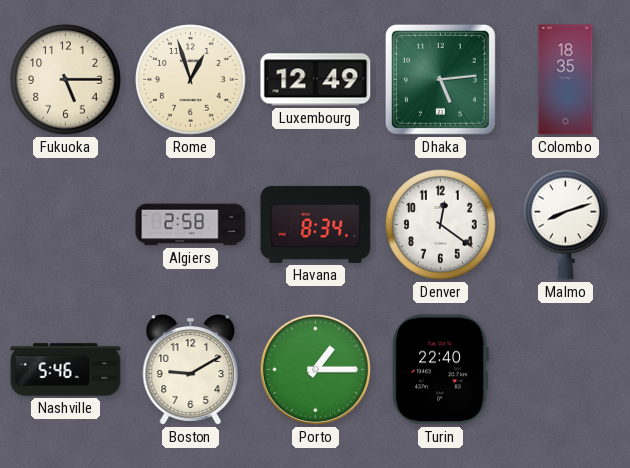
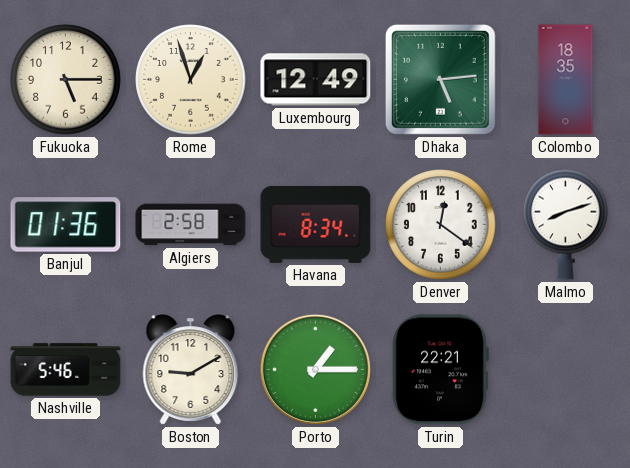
Banjul: none -> 01:36
Turin: 22:40 -> 22:21
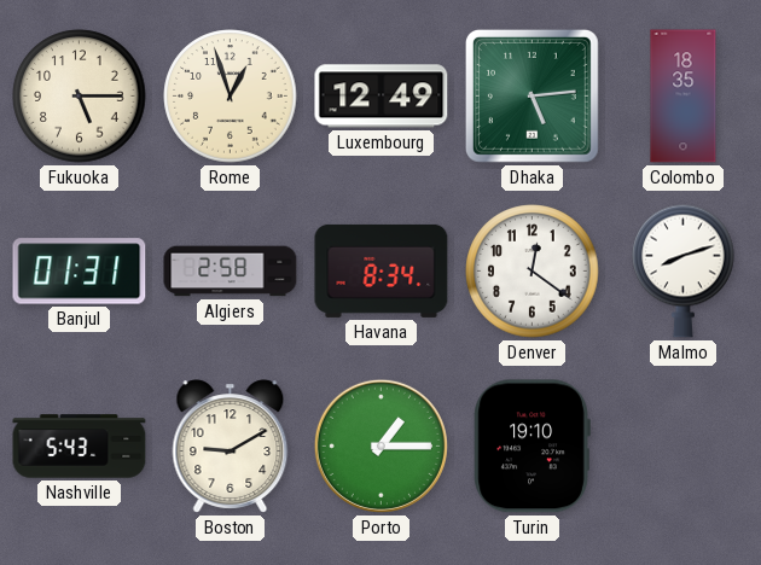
Banjul: 01:36 -> 01:31
Nashville: 5:46 -> 5:43
Turin: 22:21 -> 19:10
